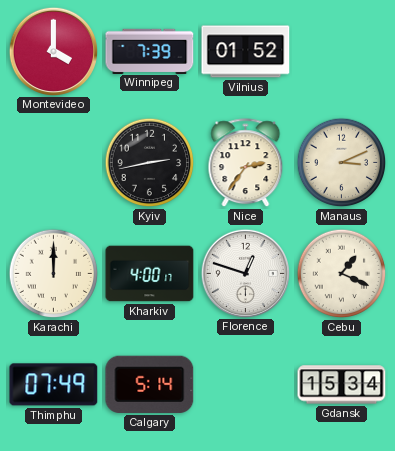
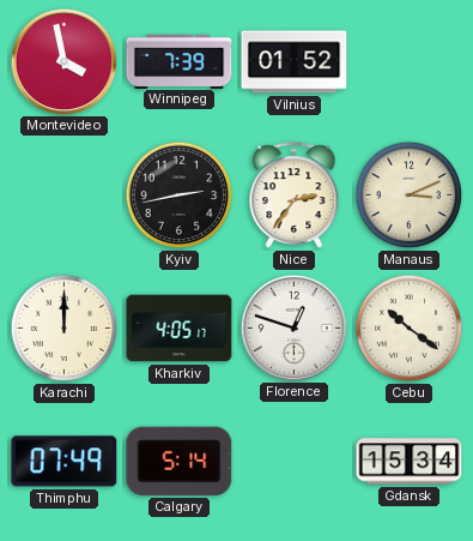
Montevideo: 4:00 -> 3:58
Kharkiv: 4:00 -> 4:05
Cebu: 1:19 -> 10:21
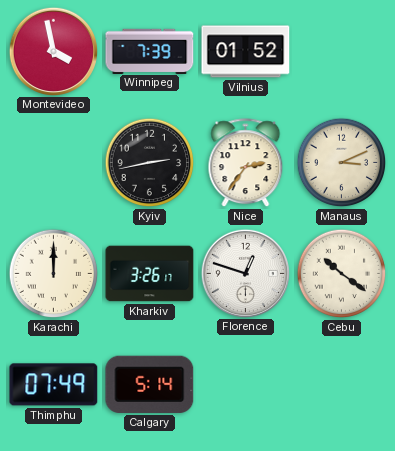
Kharkiv: 4:05 -> 3:26
Gdansk: 15:34 -> none
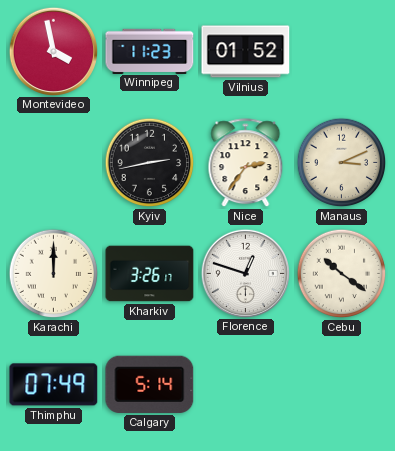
Winnipeg: 7:39 -> 11:23
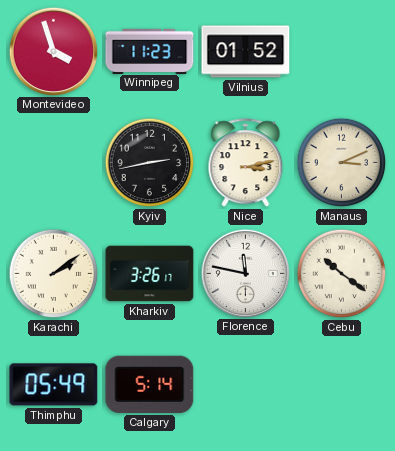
Montevideo: 3:58 -> 3:57
Nice: 2:36 -> 3:13
Karachi: 12:00 -> 2:09
Florence: 12:48 -> 11:47
Thimphu: 07:49 -> 05:49
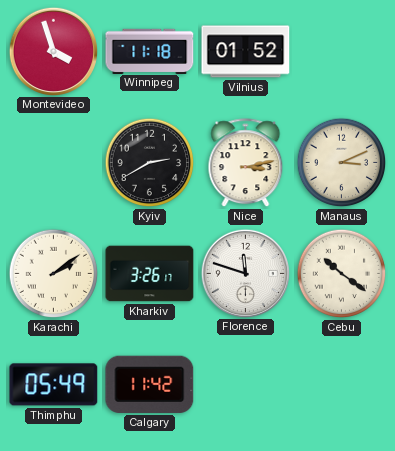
Winnipeg: 11:23 -> 11:18
Kyiv: 2:43 -> 2:40
Florence: 11:47 -> 11:48
Calgary: 5:14 -> 11:42
